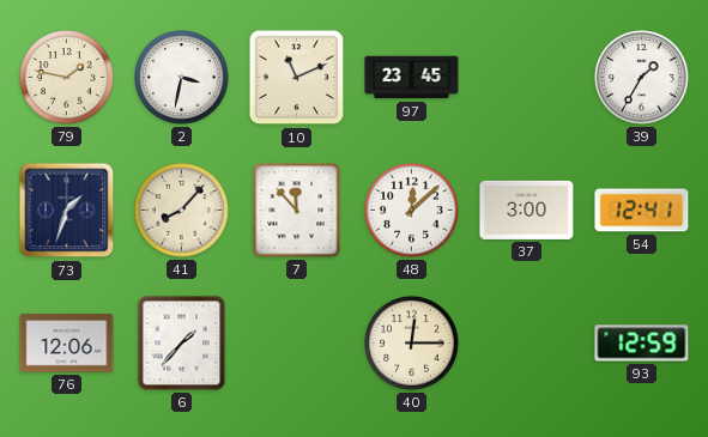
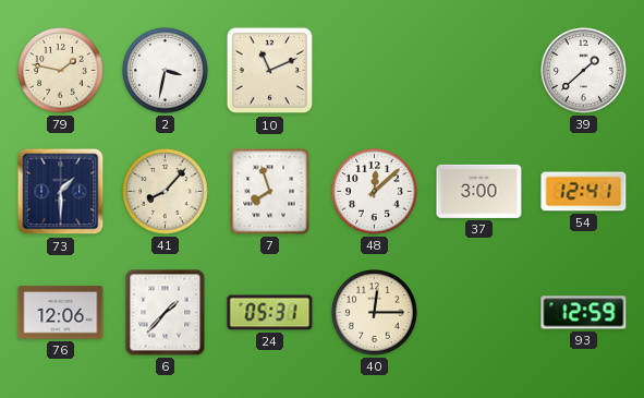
97: 23:45 -> none
39: 1:35 -> 1:38
73: 1:33 -> 1:30
7: 11:53 -> 7:57
24: none -> 05:31
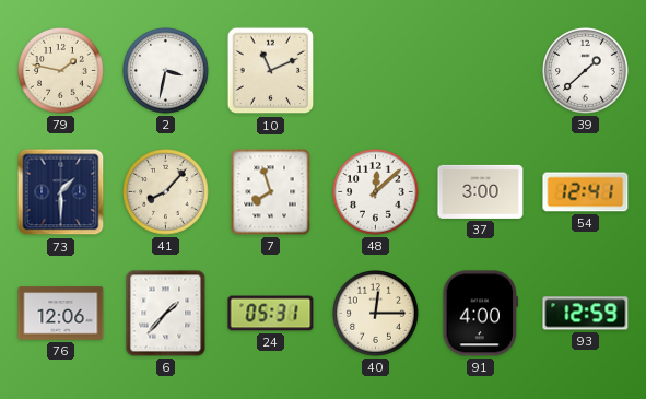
91: none -> 4:00
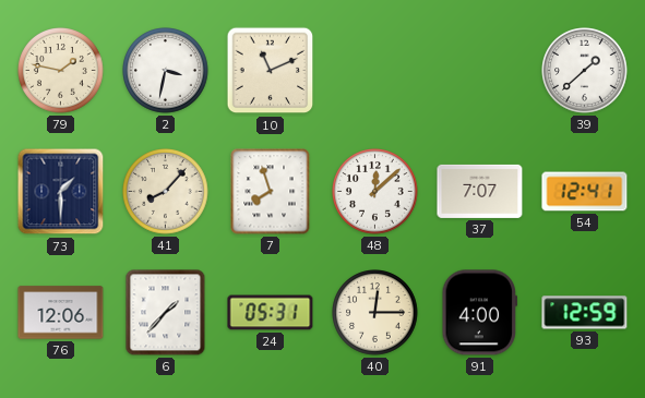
37: 3:00 -> 7:07
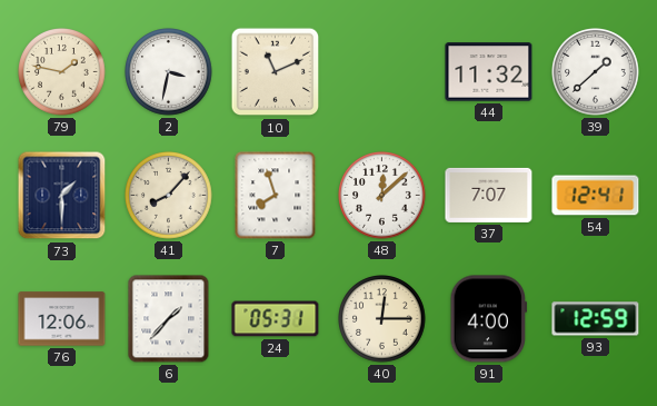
44: none -> 11:32
